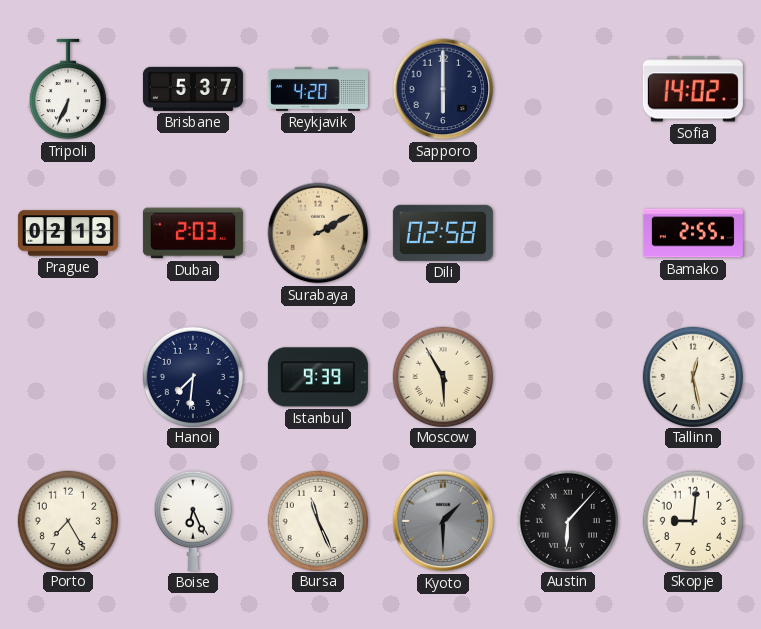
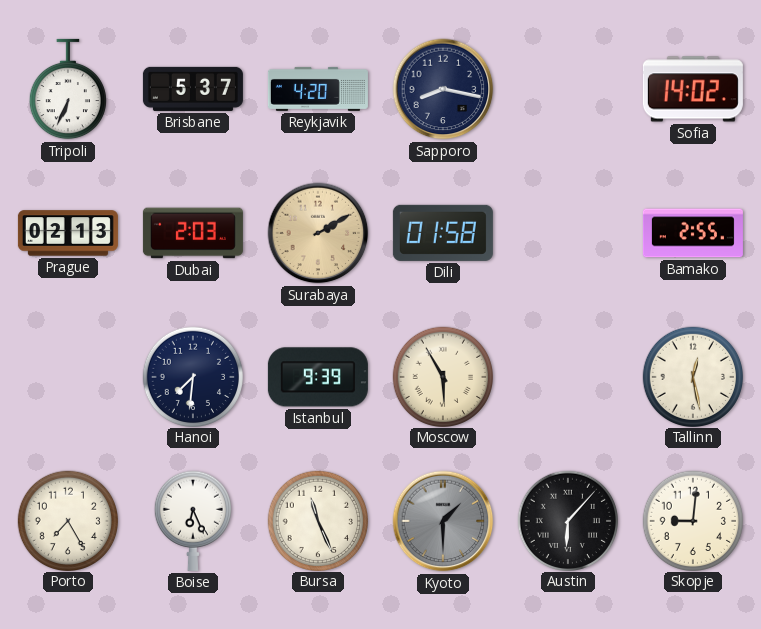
Sapporo: 6:00 -> 8:17
Dili: 02:58 -> 01:58
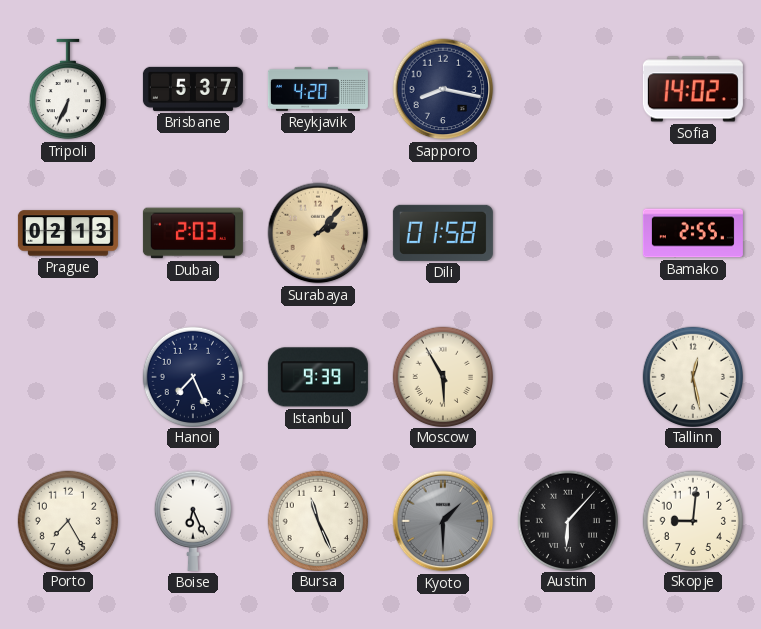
Surabaya: 2:10 -> 2:07
Hanoi: 7:31 -> 7:26
